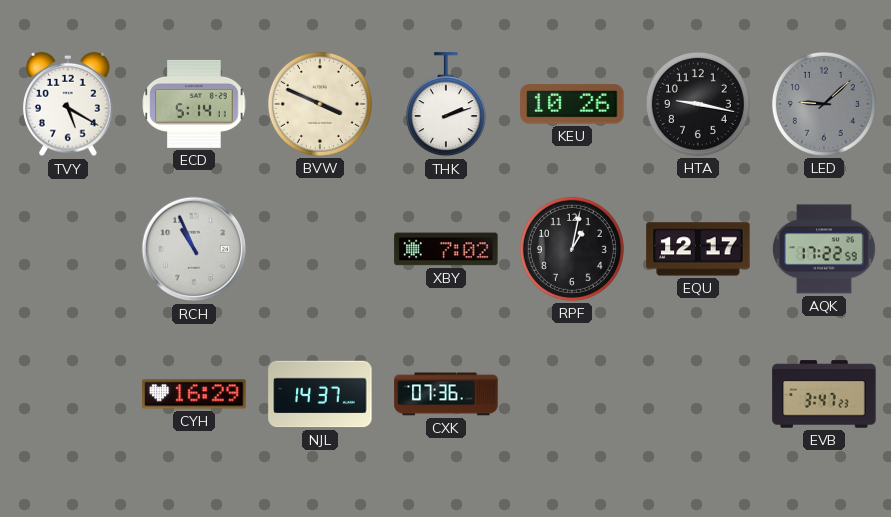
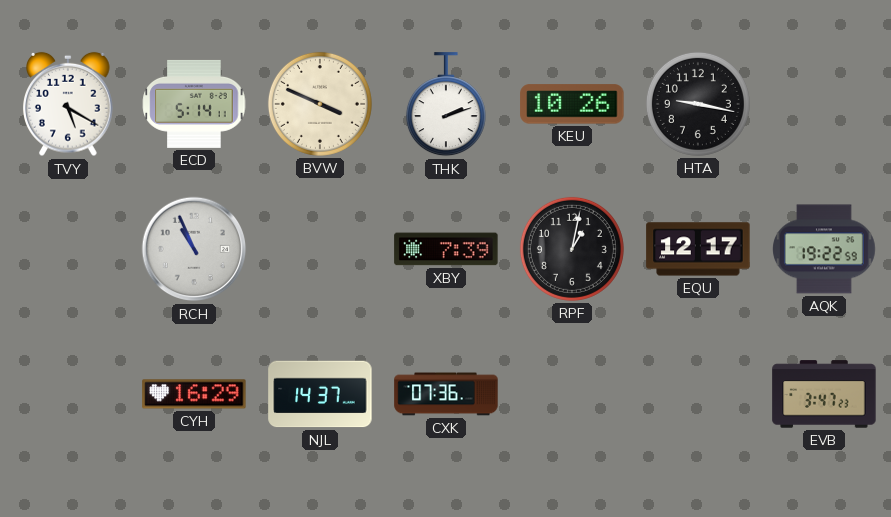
LED: 9:08 -> none
XBY: 7:02 -> 7:39
AQK: 17:22 -> 19:22
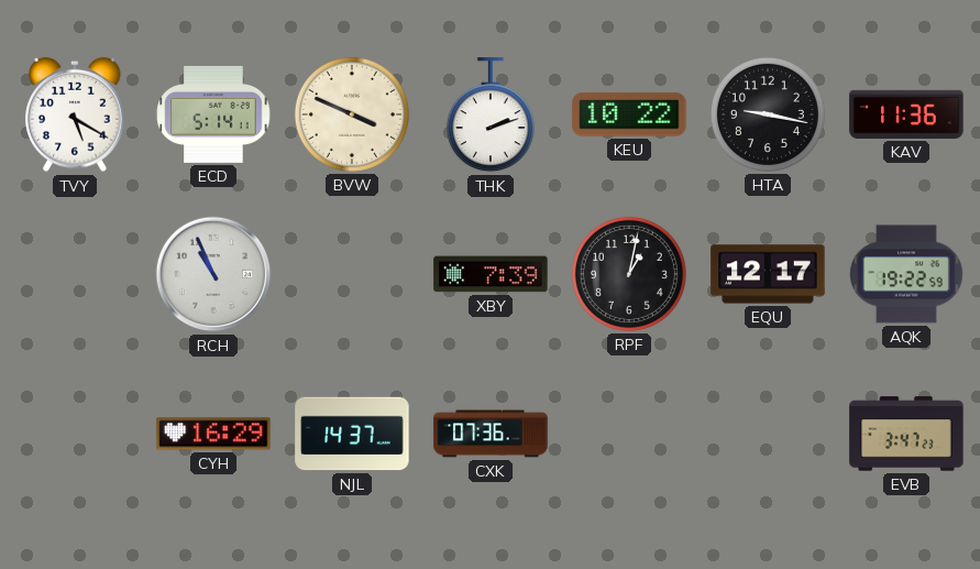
KEU: 10:26 -> 10:22
KAV: none -> 11:36
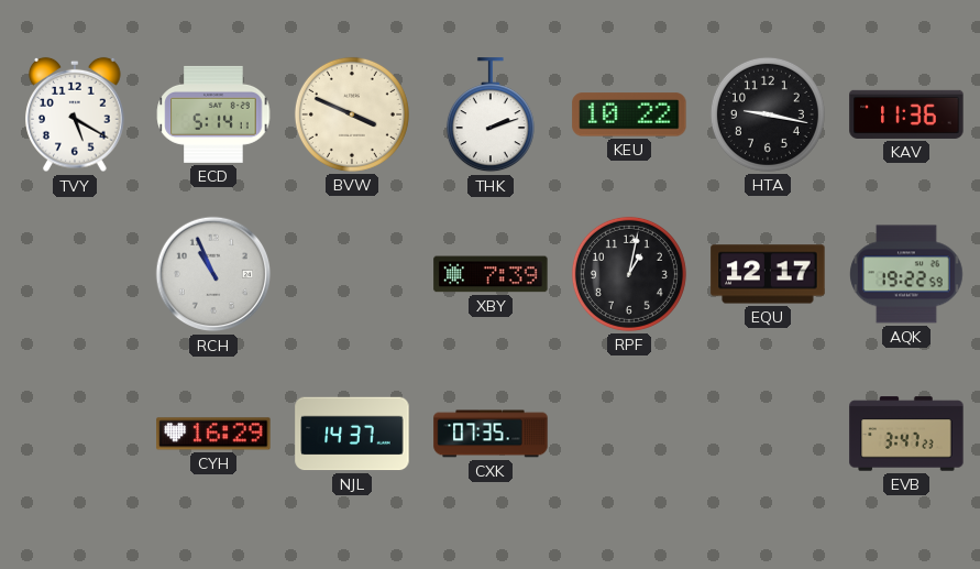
CXK: 07:36 -> 07:35
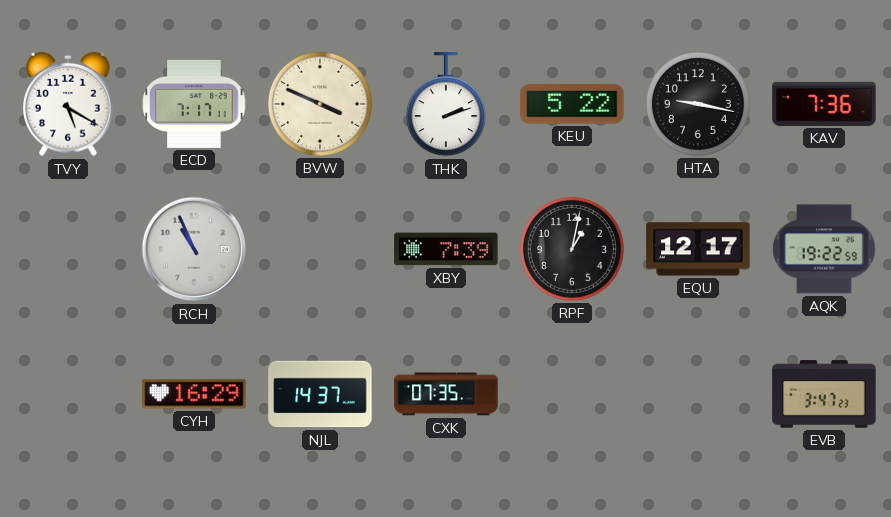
ECD: 5:14 -> 7:17
KEU: 10:22 -> 5:22
KAV: 11:36 -> 7:36
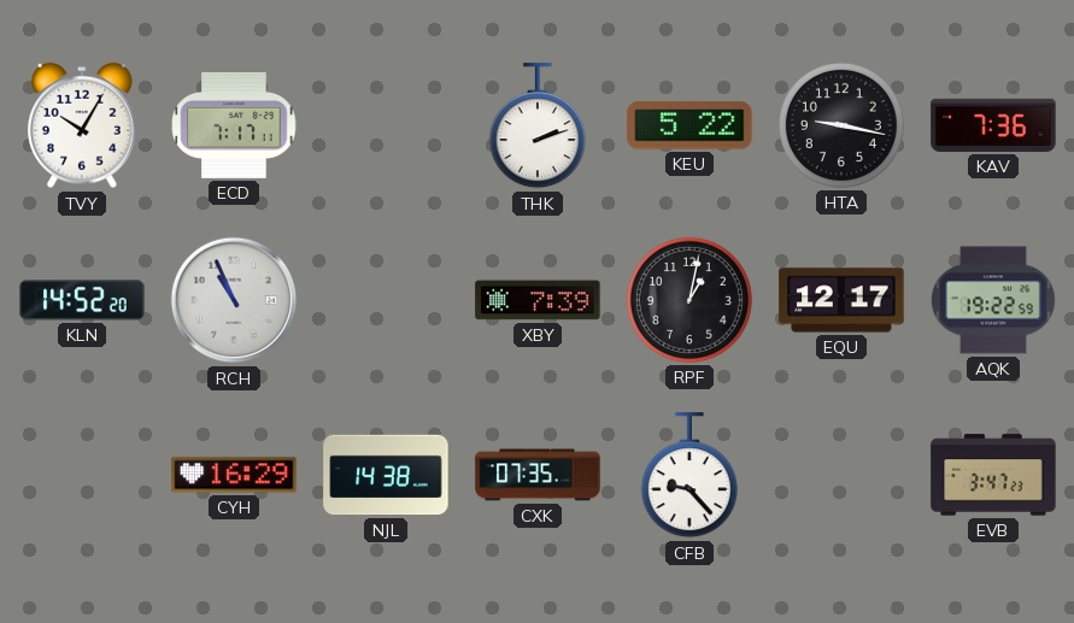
TVY: 5:20 -> 10:05
BVW: 3:49 -> none
KLN: none -> 14:52
NJL: 14:37 -> 14:38
CFB: none -> 9:23
